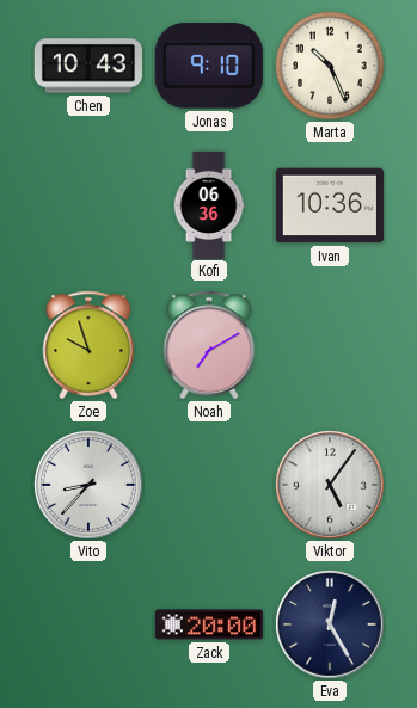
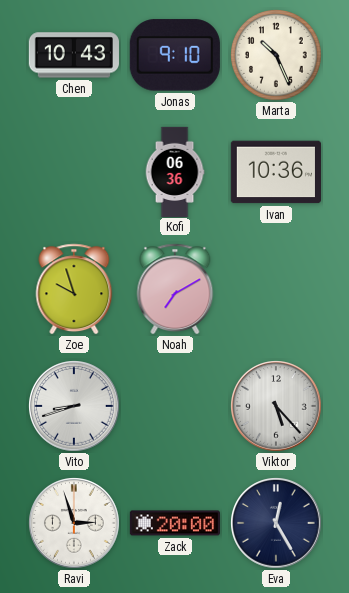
Vito: 8:37 -> 8:42
Viktor: 5:06 -> 5:23
Ravi: none -> 2:57
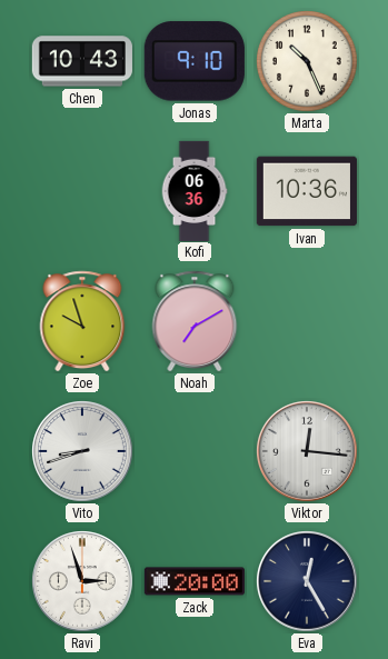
Viktor: 5:23 -> 12:16
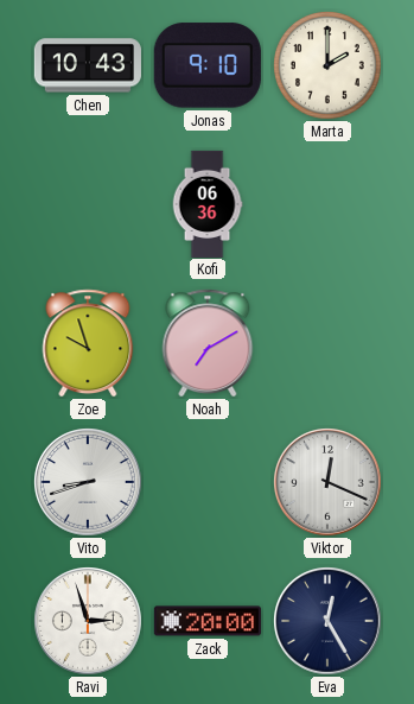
Marta: 10:26 -> 2:00
Ivan: 10:36 -> none
Viktor: 12:16 -> 12:19
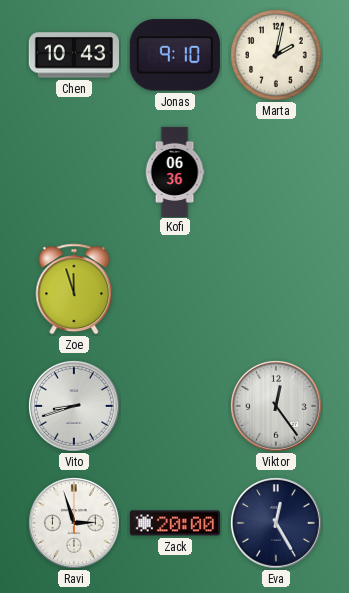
Marta: 2:00 -> 2:02
Zoe: 9:57 -> 11:57
Noah: 7:10 -> none
Viktor: 12:19 -> 12:24
